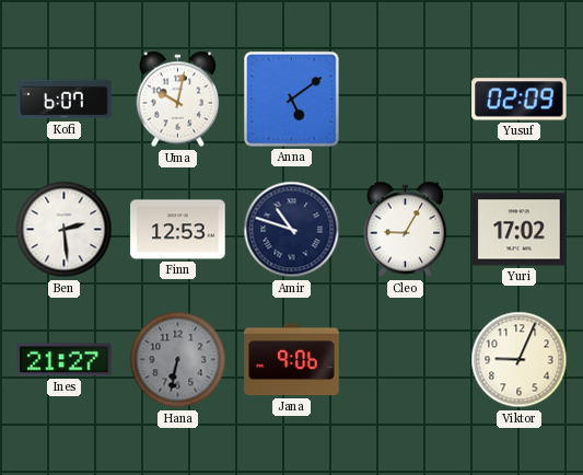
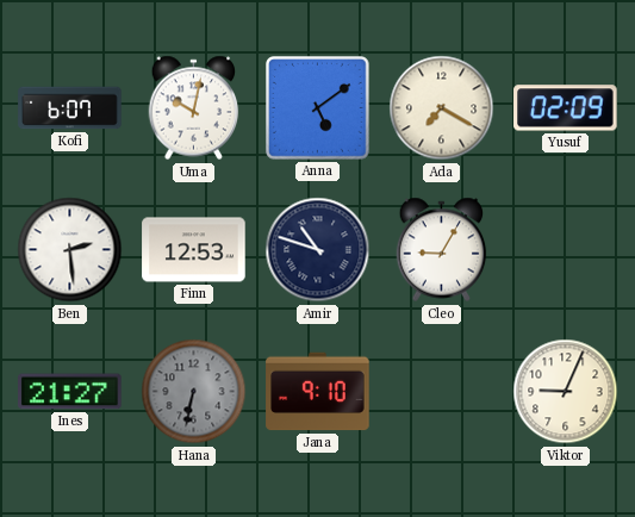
Ada: none -> 7:20
Yuri: 17:02 -> none
Jana: 9:06 -> 9:10
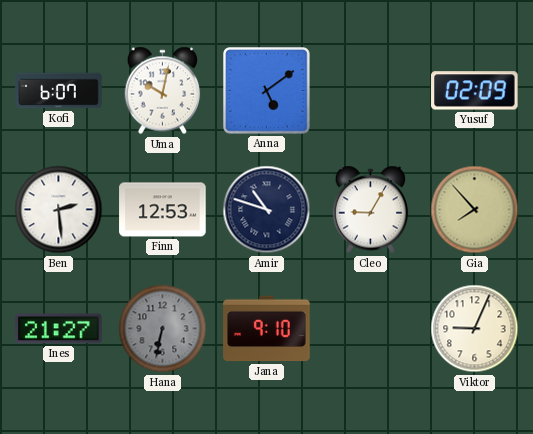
Ada: 7:20 -> none
Gia: none -> 7:53
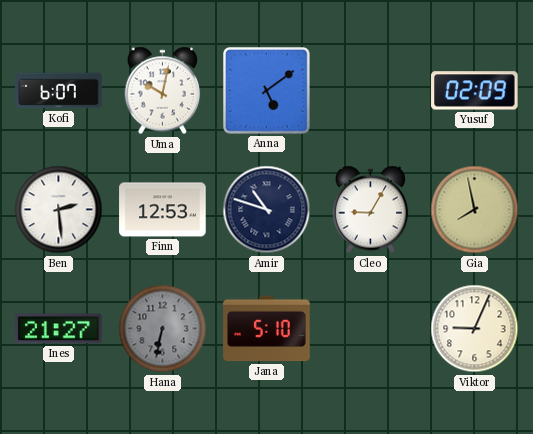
Gia: 7:53 -> 7:58
Jana: 9:10 -> 5:10
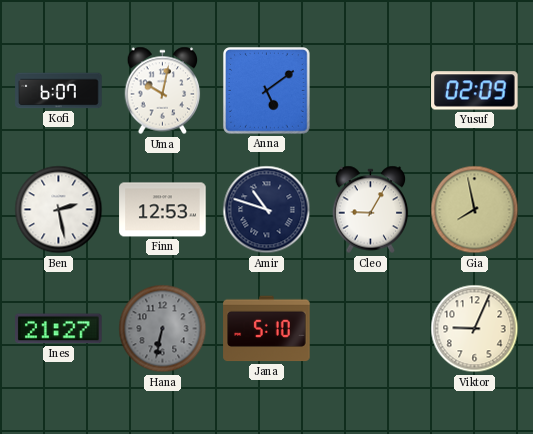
Ben: 2:29 -> 2:28
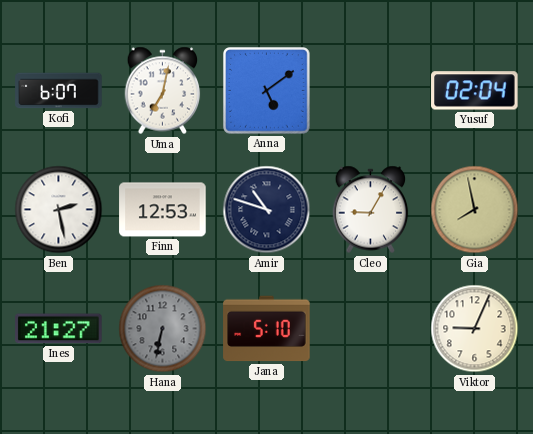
Uma: 10:02 -> 7:02
Yusuf: 02:09 -> 02:04
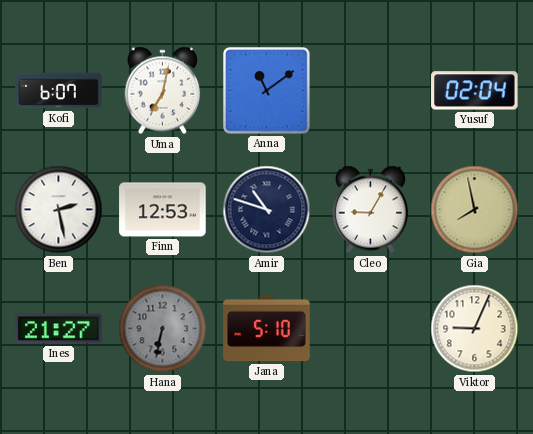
Anna: 5:09 -> 11:09
